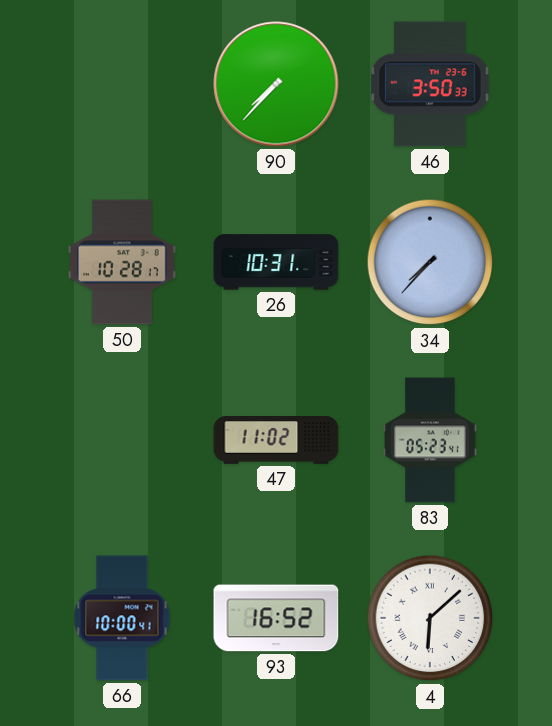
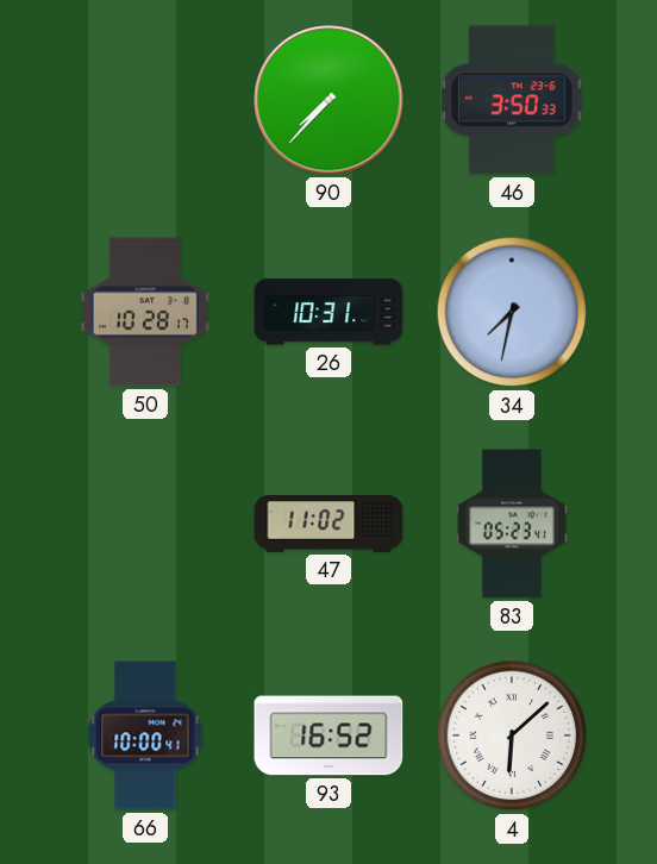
34: 7:37 -> 7:32
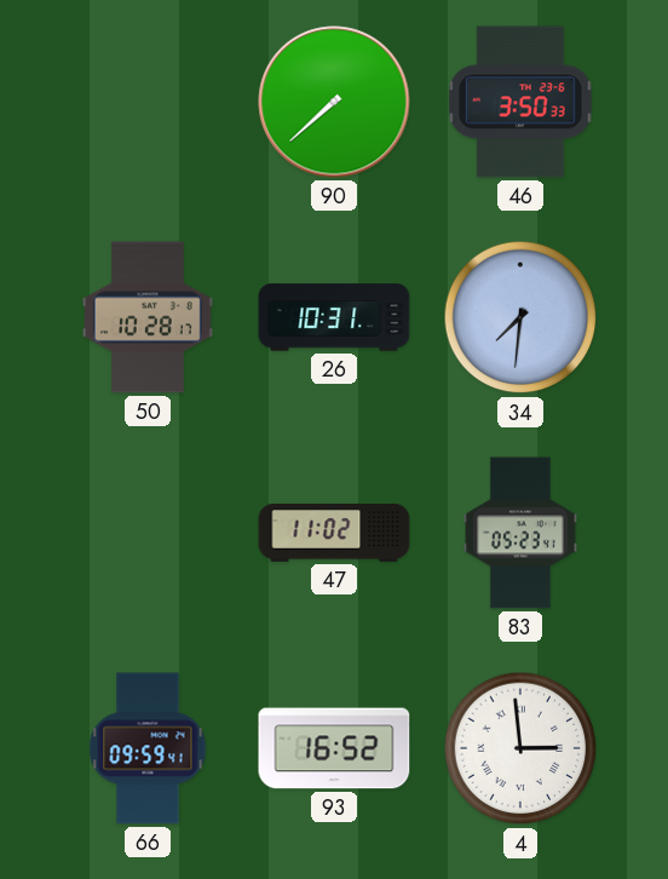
90: 7:37 -> 7:38
34: 7:32 -> 7:31
66: 10:00 -> 09:59
4: 6:08 -> 2:59
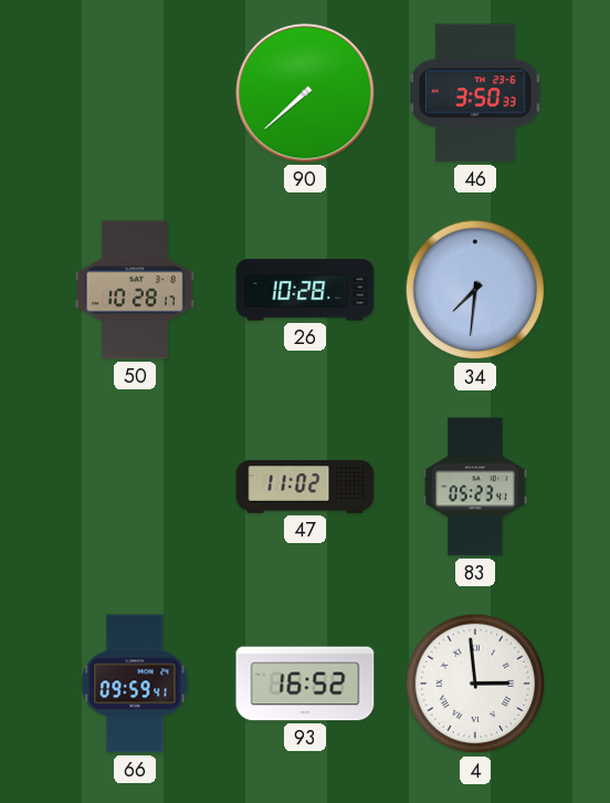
26: 10:31 -> 10:28
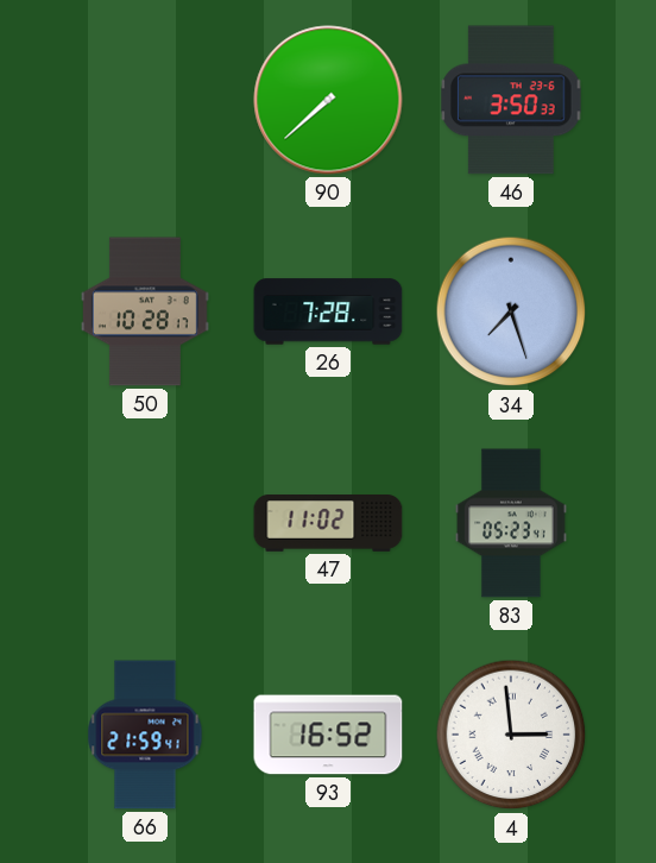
26: 10:28 -> 7:28
34: 7:31 -> 7:27
66: 09:59 -> 21:59
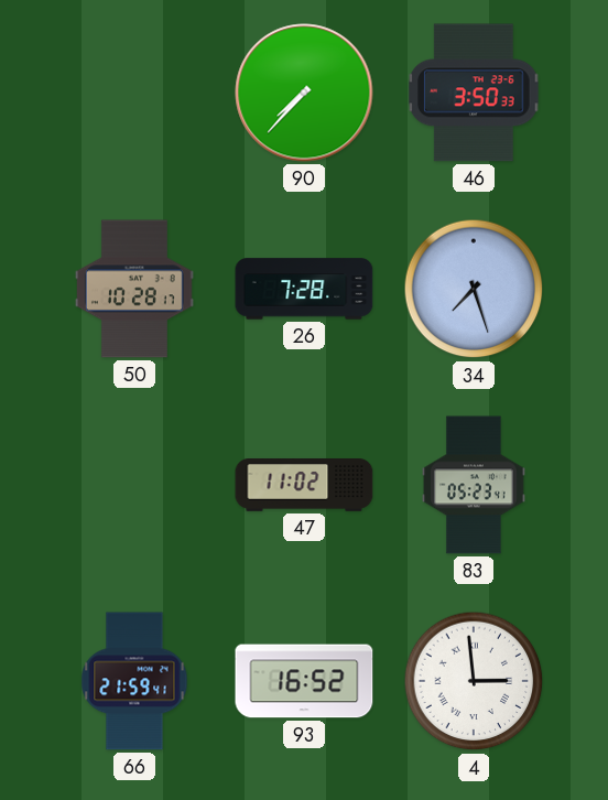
90: 7:38 -> 7:37
